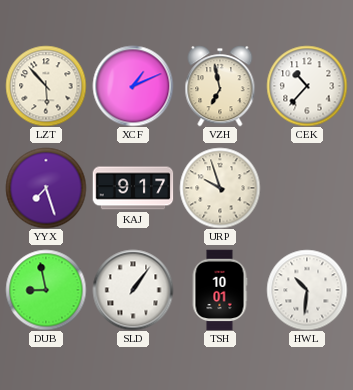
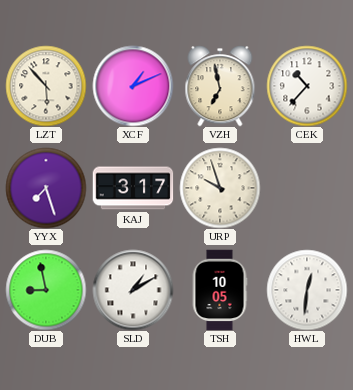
KAJ: 9:17 -> 3:17
SLD: 1:06 -> 1:10
TSH: 10:01 -> 10:05
HWL: 10:31 -> 12:31
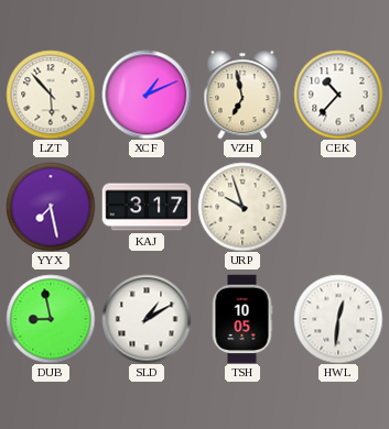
YYX: 7:27 -> 7:28
